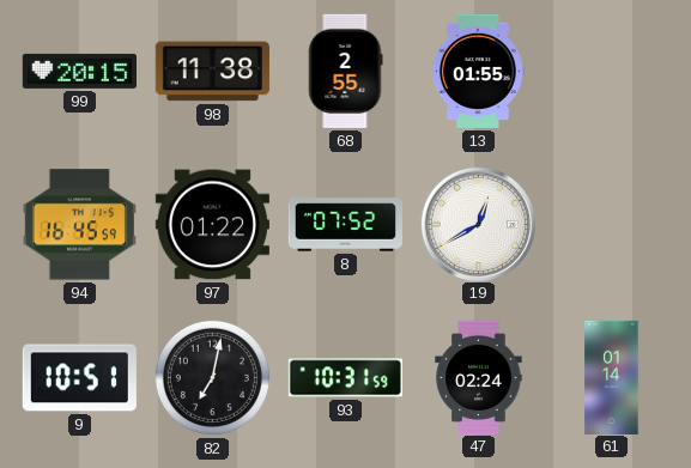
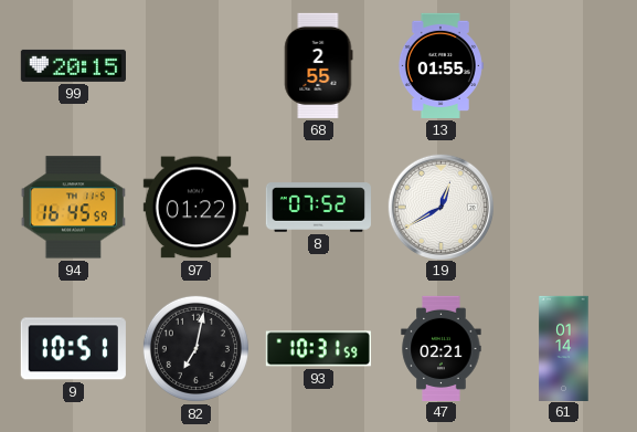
98: 11:38 -> none
47: 02:24 -> 02:21
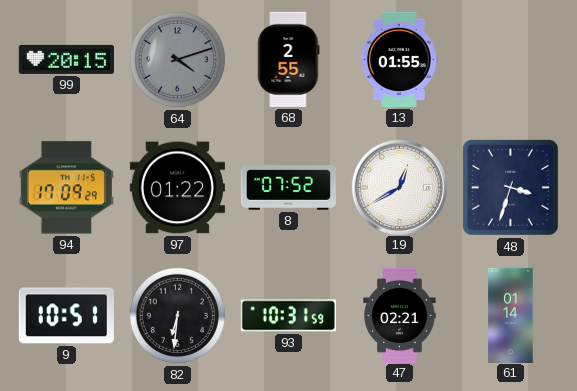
64: none -> 4:12
94: 16:45 -> 17:09
48: none -> 3:33
82: 7:02 -> 6:31
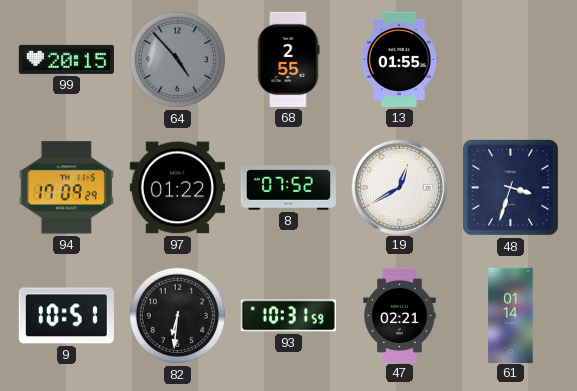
64: 4:12 -> 4:53
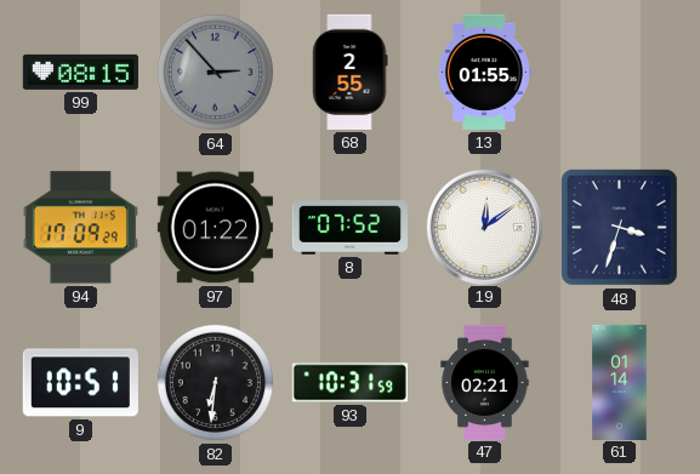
99: 20:15 -> 08:15
64: 4:53 -> 2:53
19: 12:40 -> 12:09
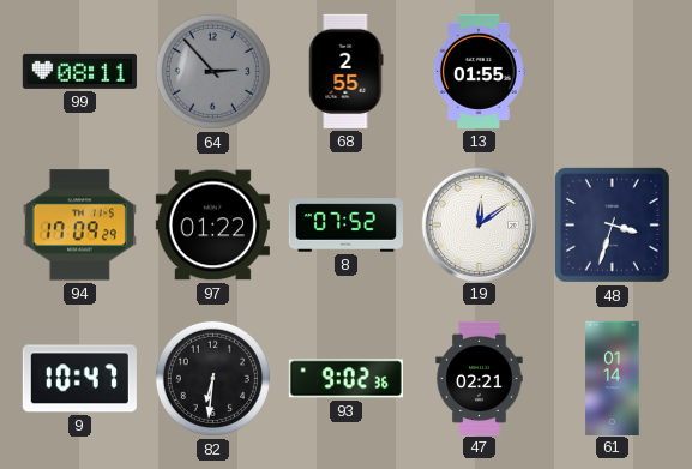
99: 08:15 -> 08:11
9: 10:51 -> 10:47
93: 10:31 -> 9:02
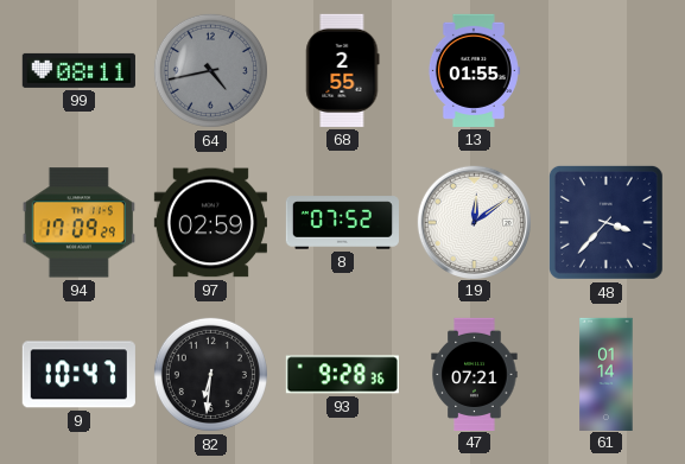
64: 2:53 -> 4:43
97: 01:22 -> 02:59
48: 3:33 -> 3:37
93: 9:02 -> 9:28
47: 02:21 -> 07:21
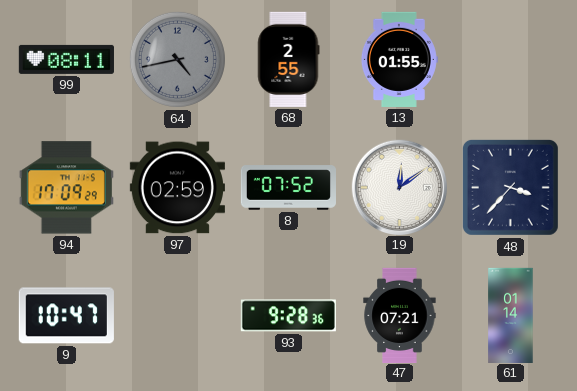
82: 6:31 -> none
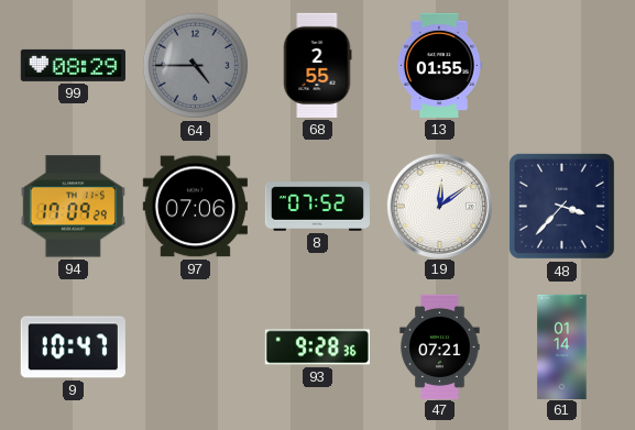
99: 08:11 -> 08:29
64: 4:43 -> 4:45
97: 02:59 -> 07:06
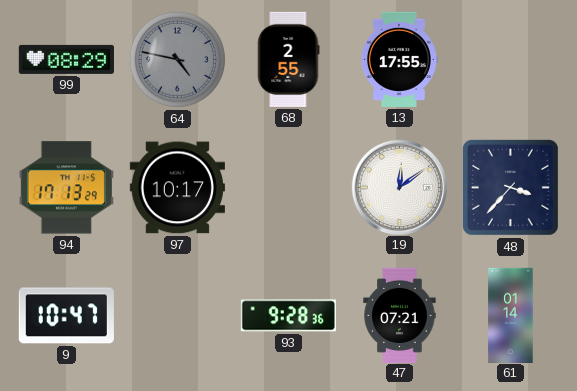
64: 4:45 -> 4:47
13: 01:55 -> 17:55
94: 17:09 -> 17:13
97: 07:06 -> 10:17
8: 07:52 -> none
